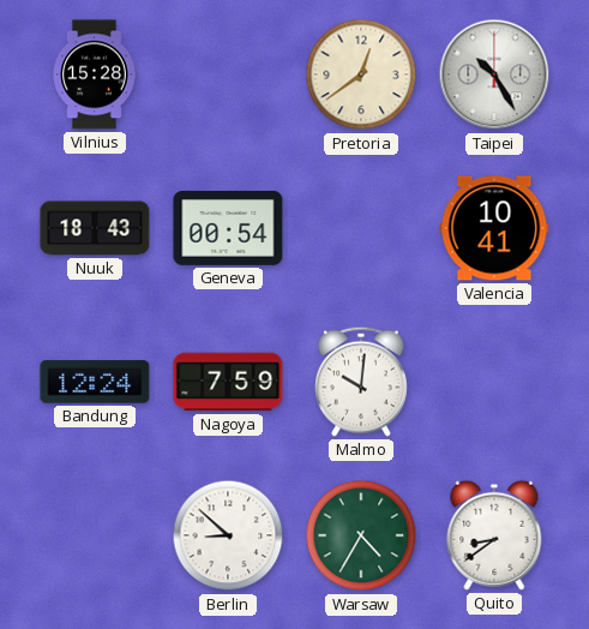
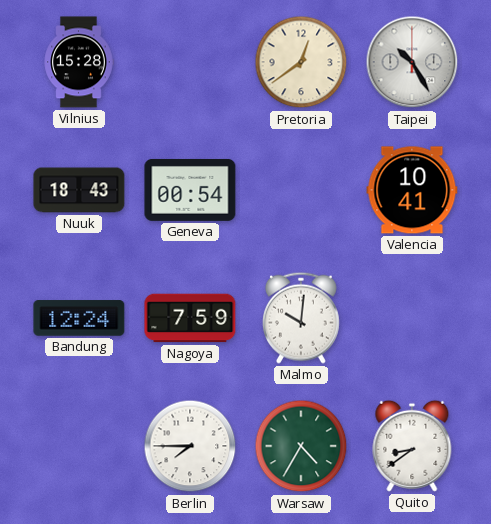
Berlin: 8:52 -> 7:45
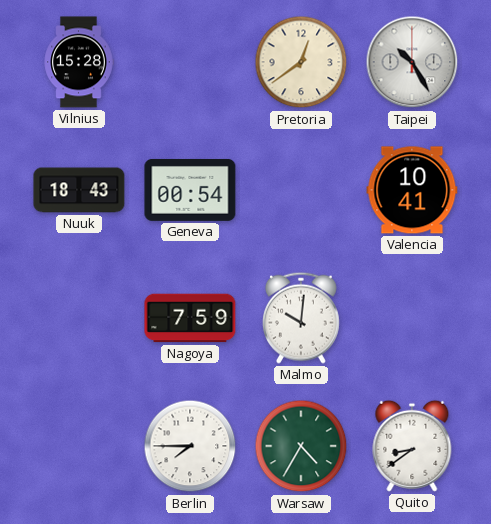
Bandung: 12:24 -> none
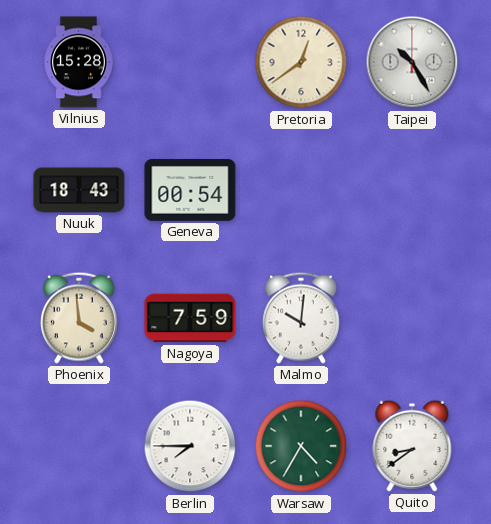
Valencia: 10:41 -> none
Phoenix: none -> 3:59
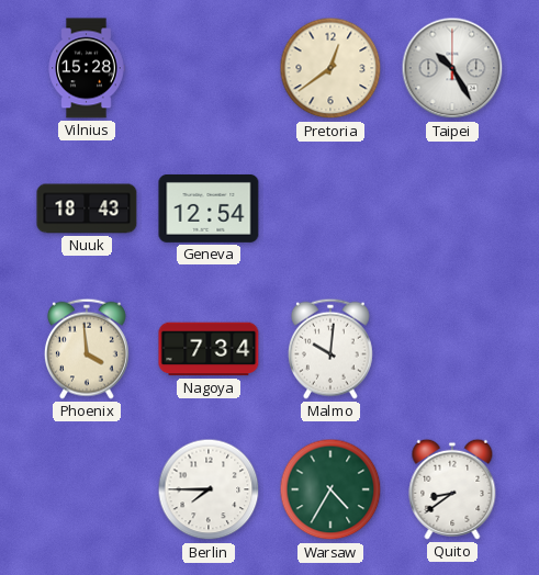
Geneva: 00:54 -> 12:54
Nagoya: 7:59 -> 7:34
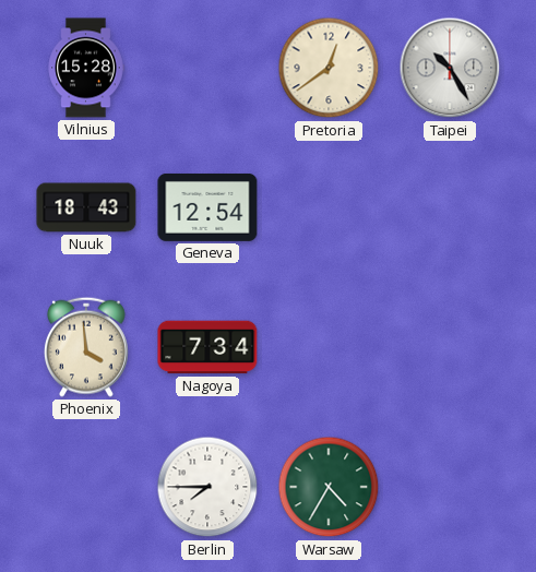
Malmo: 10:01 -> none
Quito: 8:39 -> none
